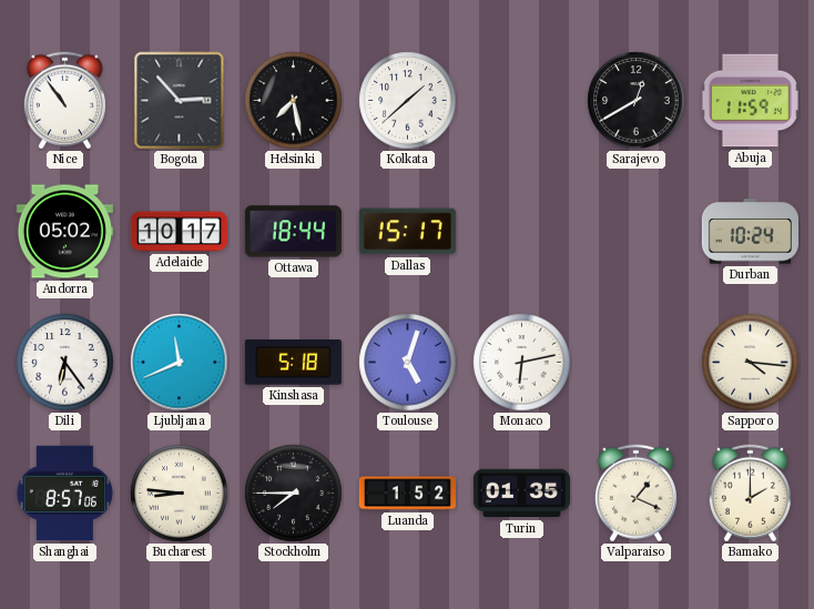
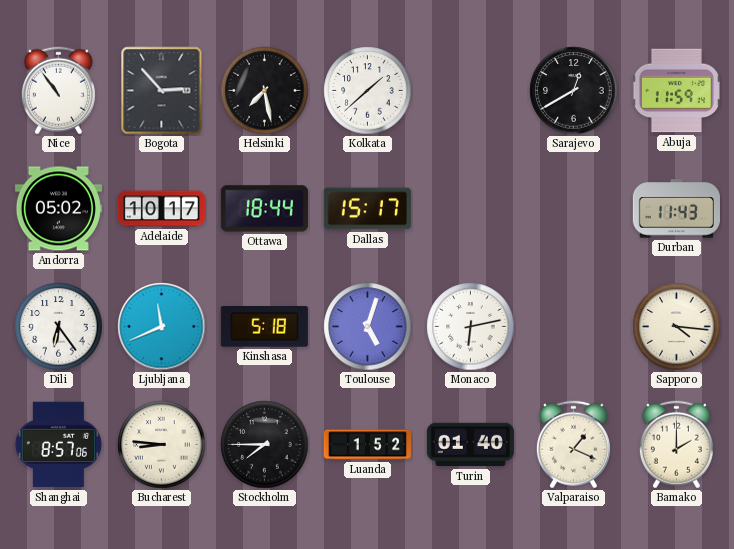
Durban: 10:24 -> 11:43
Turin: 01:35 -> 01:40
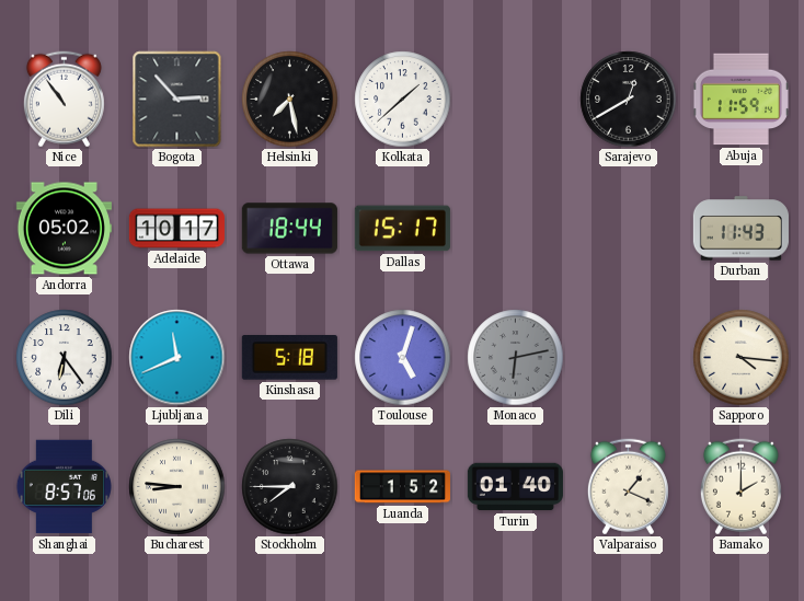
Monaco dial: white -> grey
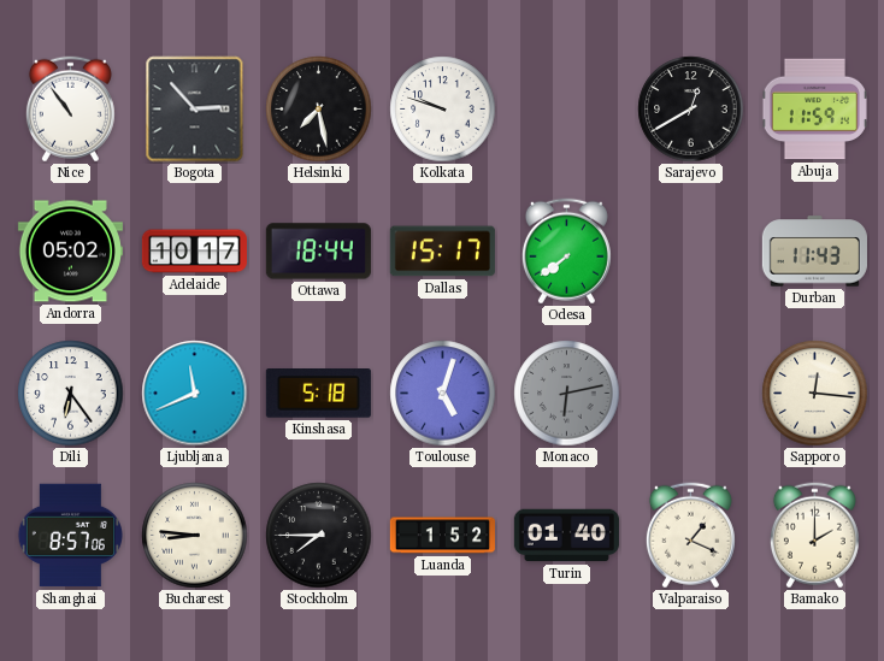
Kolkata: 1:38 -> 9:48
Odesa: none -> 7:39
Sapporo: 4:16 -> 12:16
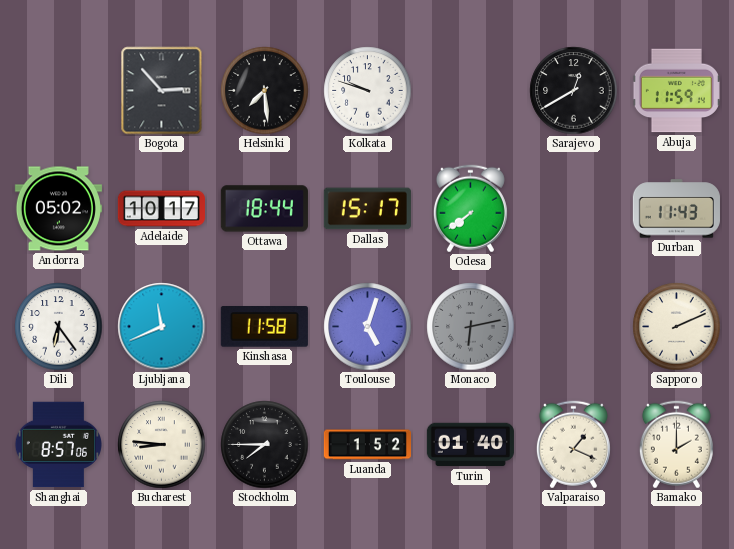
Nice: 10:54 -> none
Helsinki: 7:28 -> 7:29
Kinshasa: 5:18 -> 11:58
Sapporo: 12:16 -> 2:11
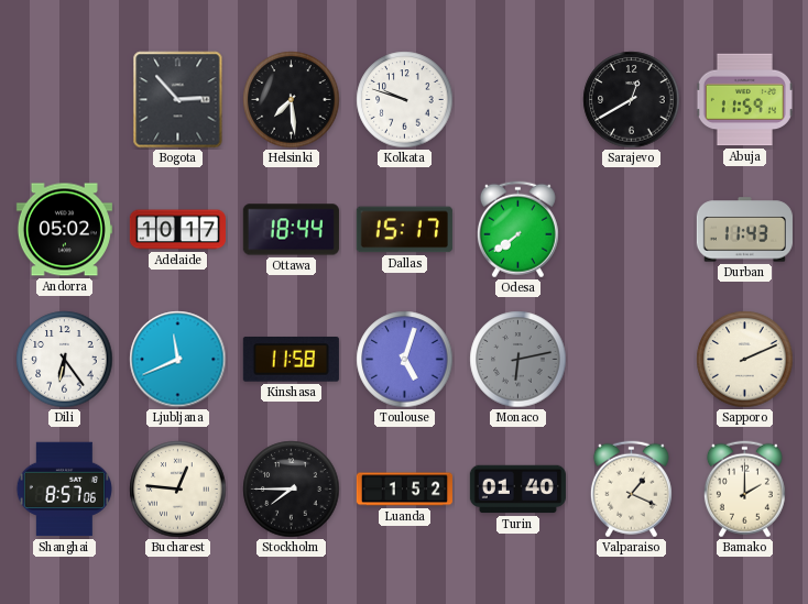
Bucharest: 8:46 -> 12:46
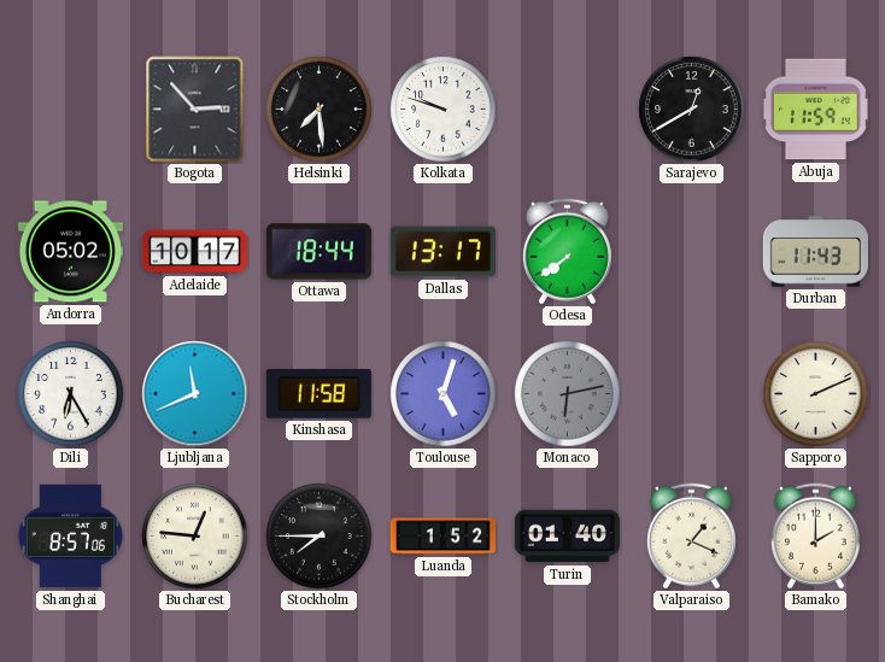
Dallas: 15:17 -> 13:17
Dili: 6:24 -> 6:25
